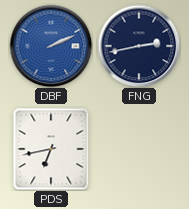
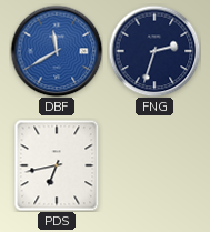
DBF: 2:11 -> 11:40
FNG: 2:43 -> 2:33
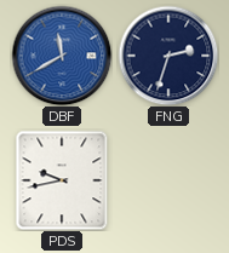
PDS: 6:43 -> 9:43
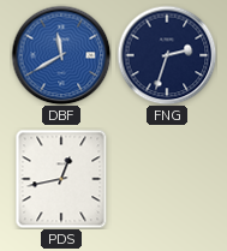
PDS: 9:43 -> 12:43
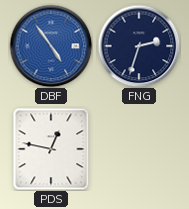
DBF: 11:40 -> 4:54
PDS: 12:43 -> 12:47
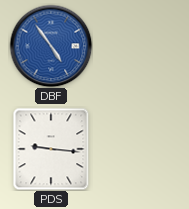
FNG: 2:33 -> none
PDS: 12:47 -> 9:16
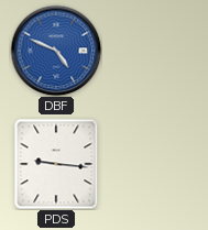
DBF: 4:54 -> 4:49
